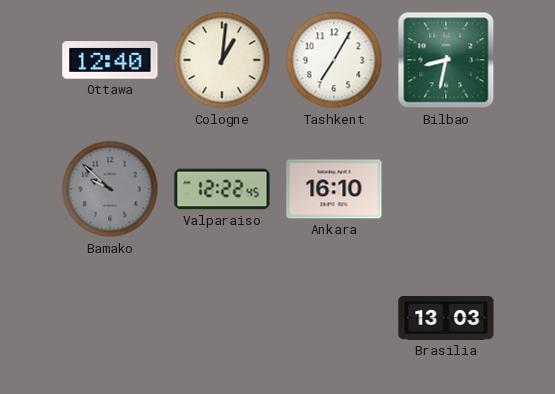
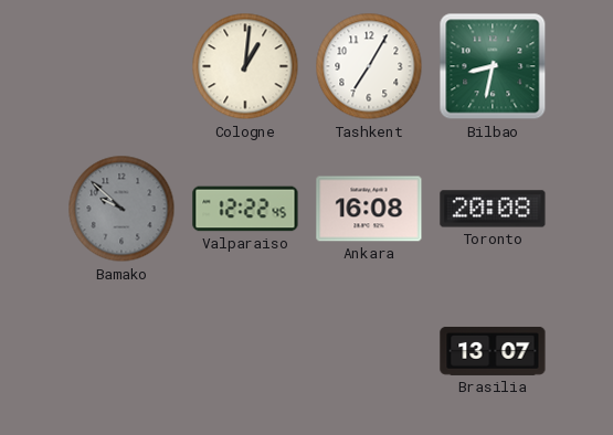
Ottawa: 12:40 -> none
Ankara: 16:10 -> 16:08
Toronto: none -> 20:08
Brasilia: 13:03 -> 13:07
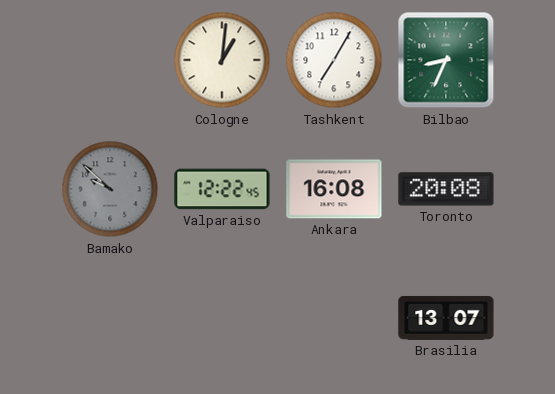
Bilbao: 8:32 -> 8:34
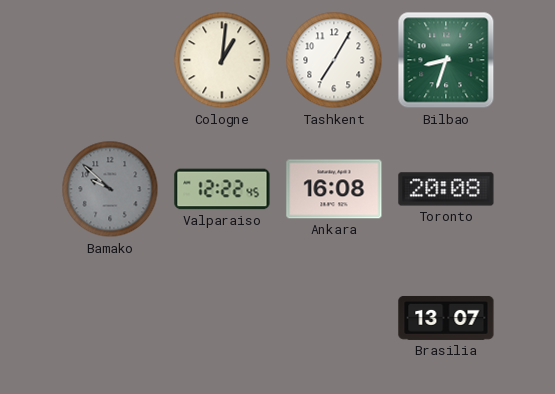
Bilbao: 8:34 -> 8:33
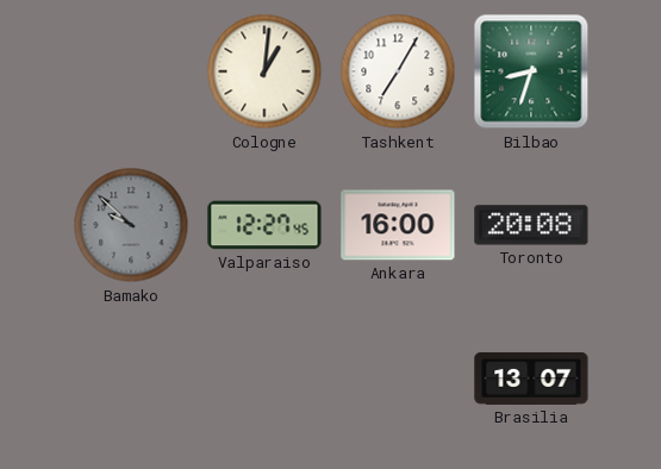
Valparaiso: 12:22 -> 12:27
Ankara: 16:08 -> 16:00
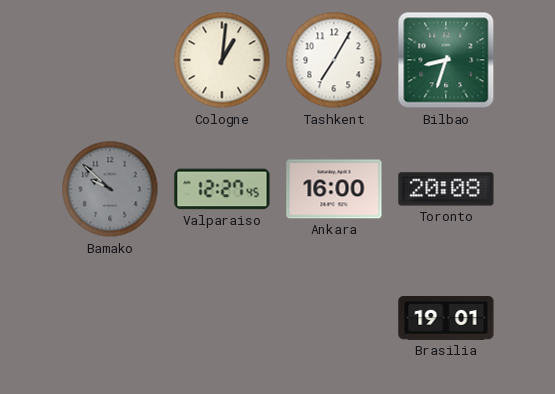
Brasilia: 13:07 -> 19:01
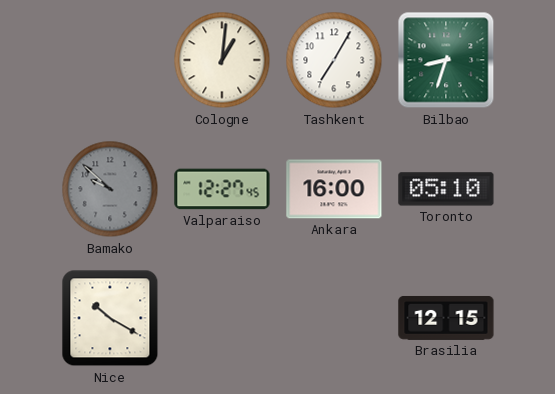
Toronto: 20:08 -> 05:10
Nice: none -> 10:20
Brasilia: 19:01 -> 12:15
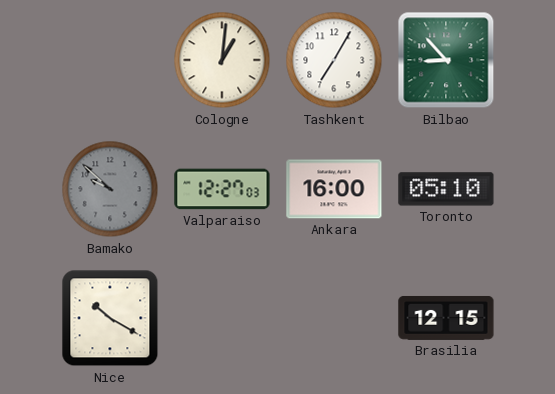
Bilbao: 8:33 -> 8:53
Valparaiso: 12:27:45 -> 12:27:03
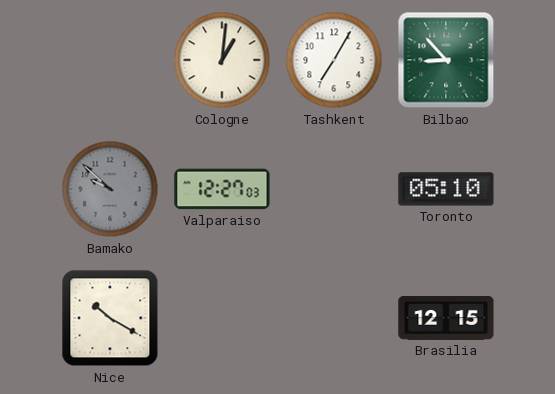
Ankara: 16:00 -> none
